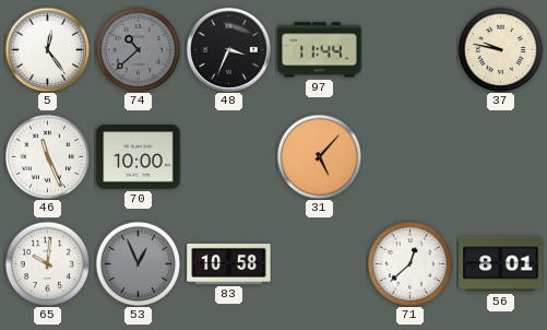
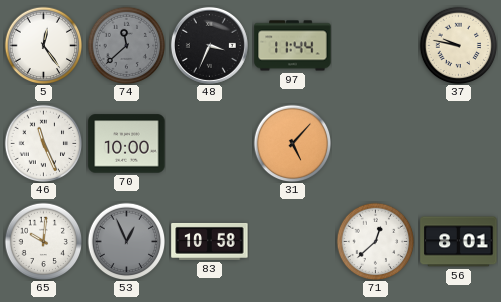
74: 10:38 -> 11:38
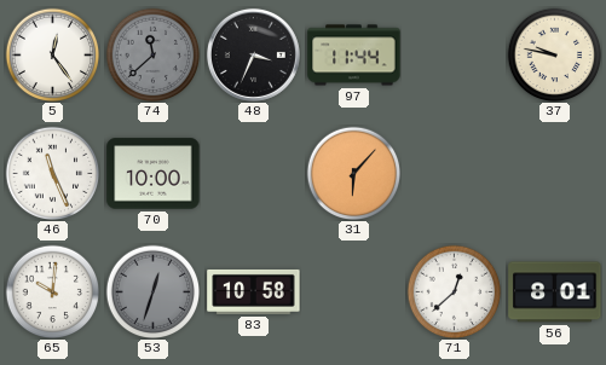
31: 5:07 -> 6:07
53: 12:56 -> 12:33
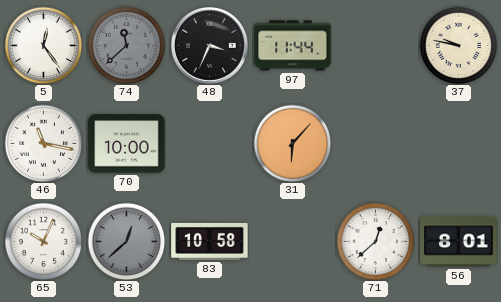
46: 11:26 -> 11:17
65: 10:01 -> 10:04
53: 12:33 -> 12:38
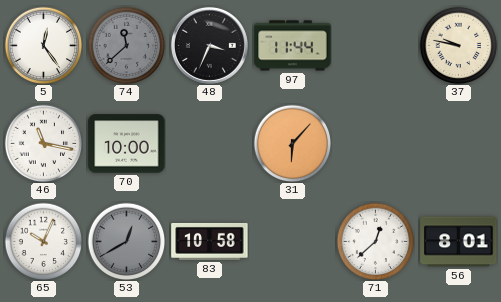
53: 12:38 -> 12:40
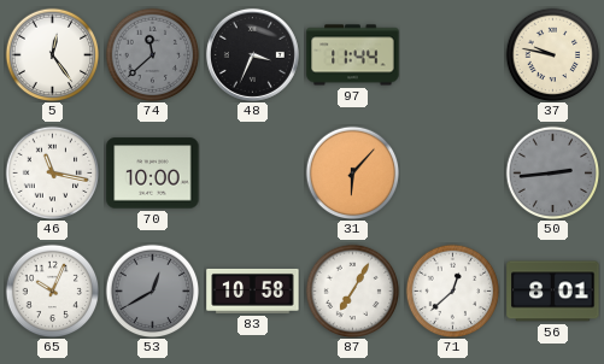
50: none -> 2:44
87: none -> 7:05
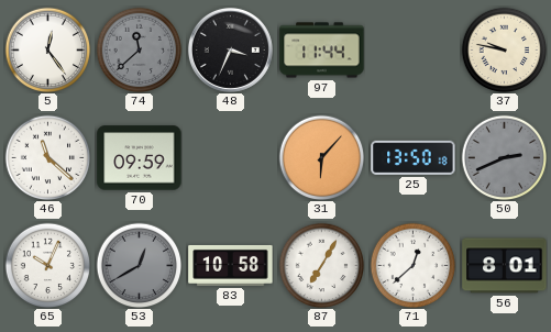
46: 11:17 -> 11:22
70: 10:00 -> 09:59
25: none -> 13:50
50: 2:44 -> 2:41
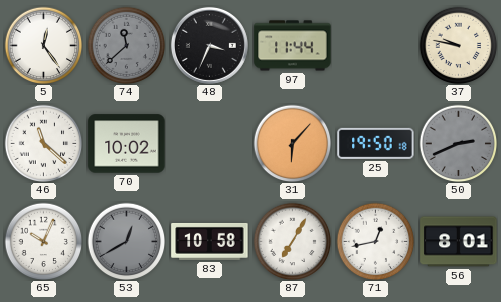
70: 09:59 -> 10:02
25: 13:50 -> 19:50
71: 12:38 -> 12:43
